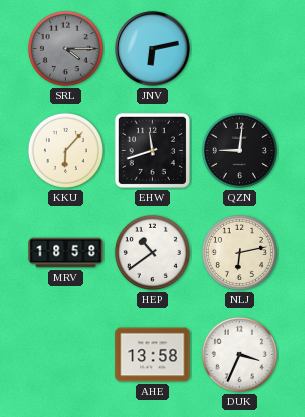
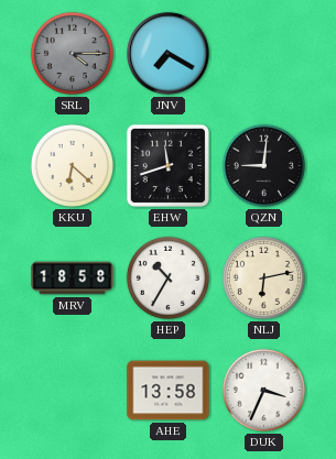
JNV: 6:13 -> 7:20
KKU: 6:07 -> 6:22
HEP: 10:39 -> 10:35
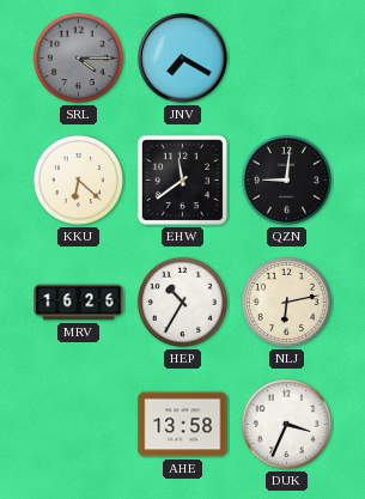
EHW: 11:42 -> 11:39
MRV: 18:58 -> 16:26
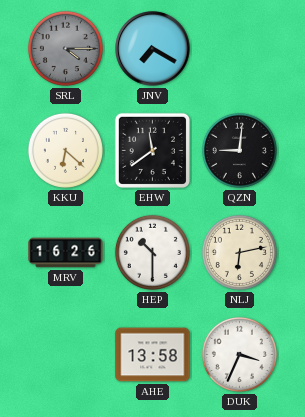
HEP: 10:35 -> 10:30
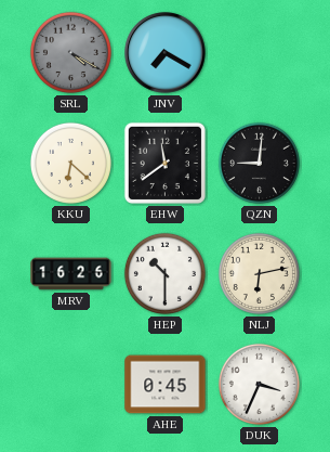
SRL: 4:15 -> 4:20
AHE: 13:58 -> 0:45
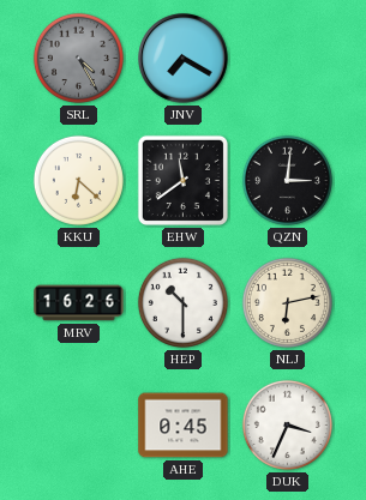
SRL: 4:20 -> 4:25
QZN: 9:01 -> 3:01
